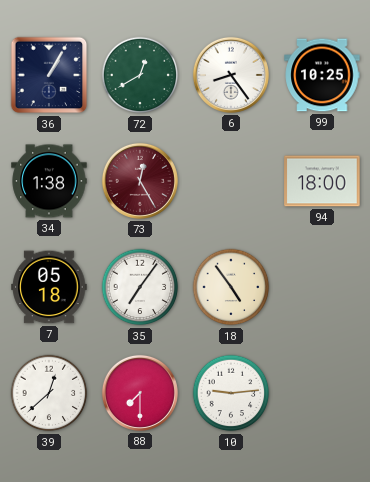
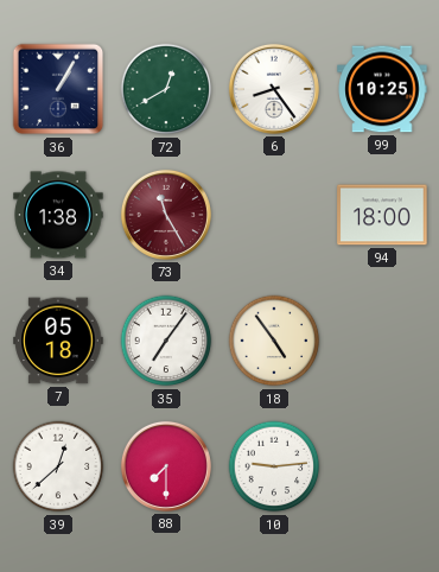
73: 12:25 -> 11:25
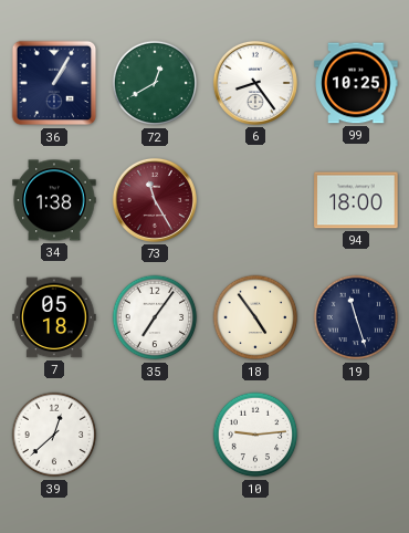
19: none -> 11:27
88: 7:30 -> none
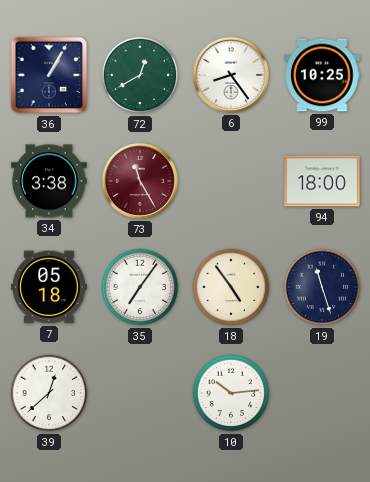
34: 1:38 -> 3:38
10: 9:14 -> 10:14
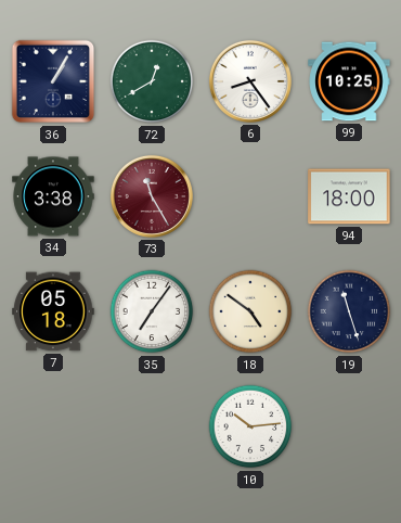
18: 4:54 -> 4:51
39: 12:38 -> none
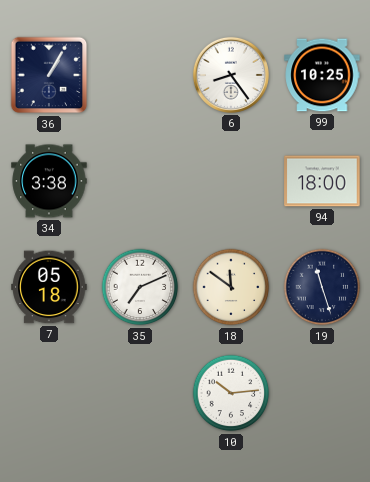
72: 12:40 -> none
73: 11:25 -> none
35: 7:06 -> 7:11
18: 4:51 -> 11:51
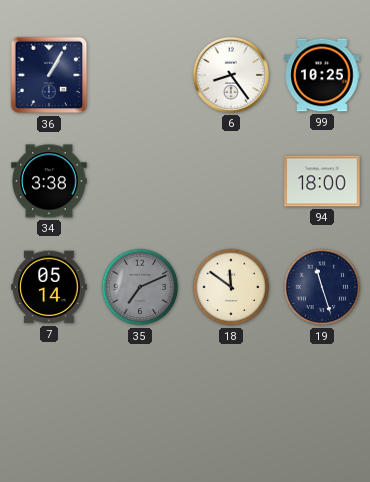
7: 05:18 -> 05:14
35 dial: white -> grey
10: 10:14 -> none
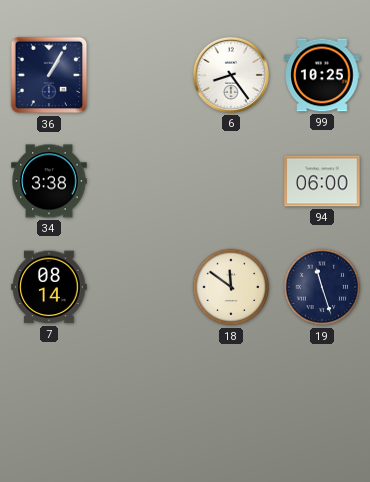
94: 18:00 -> 06:00
7: 05:14 -> 08:14
35: 7:11 -> none
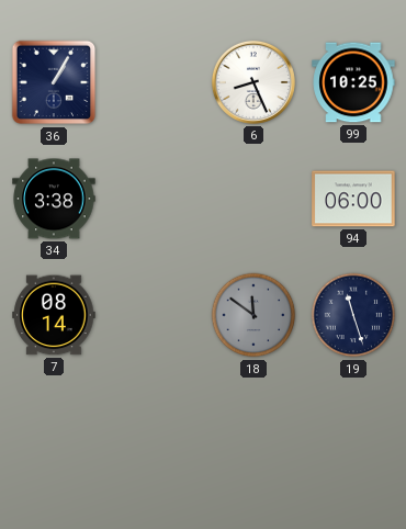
6: 8:24 -> 8:26
18 dial: cream -> grey
